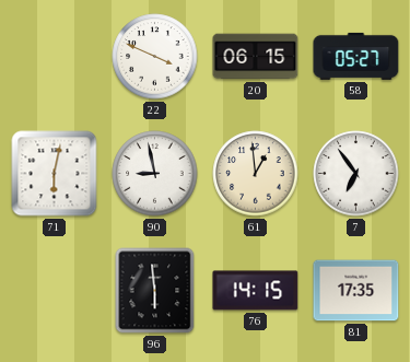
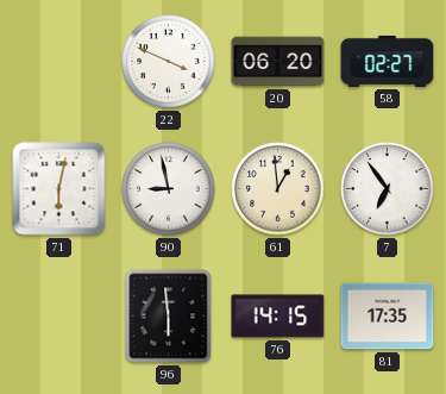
20: 06:15 -> 06:20
58: 05:27 -> 02:27
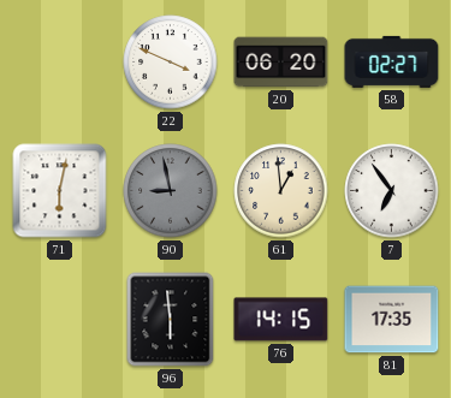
90 dial: white -> grey
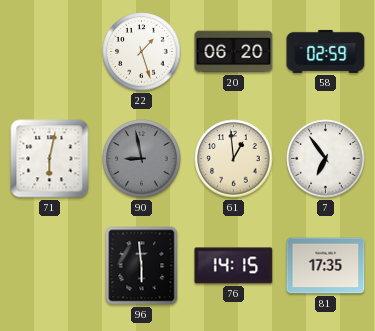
22: 3:49 -> 1:27
58: 02:27 -> 02:59
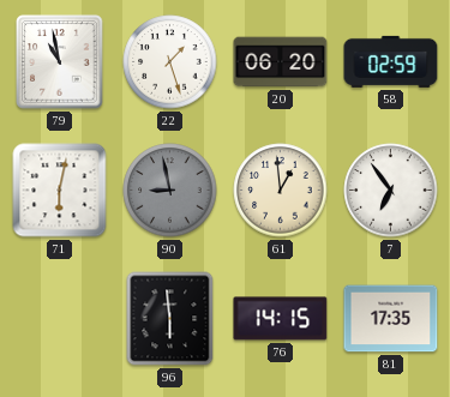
79: none -> 10:58
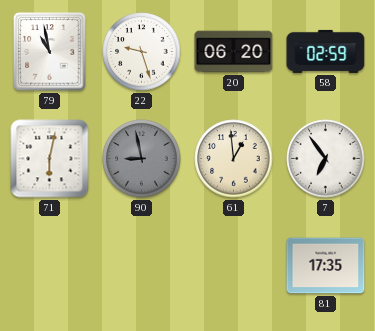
22: 1:27 -> 9:27
96: 5:59 -> none
76: 14:15 -> none
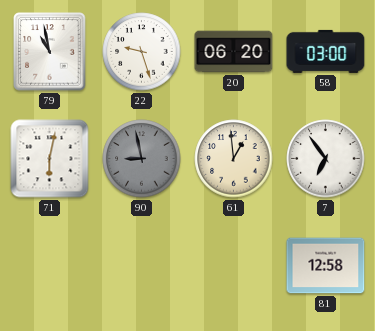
58: 02:59 -> 03:00
81: 17:35 -> 12:58
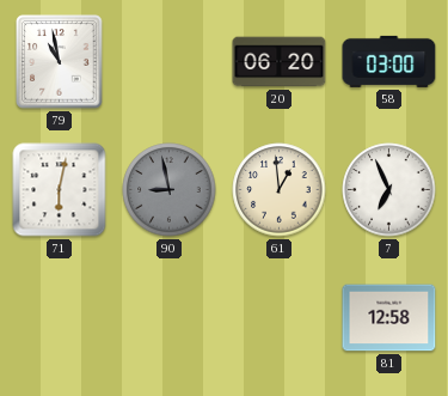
22: 9:27 -> none
7: 6:54 -> 6:56
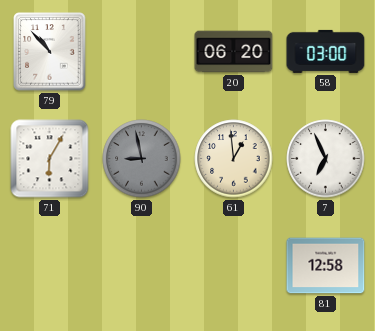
79: 10:58 -> 10:53
71: 6:02 -> 6:05
